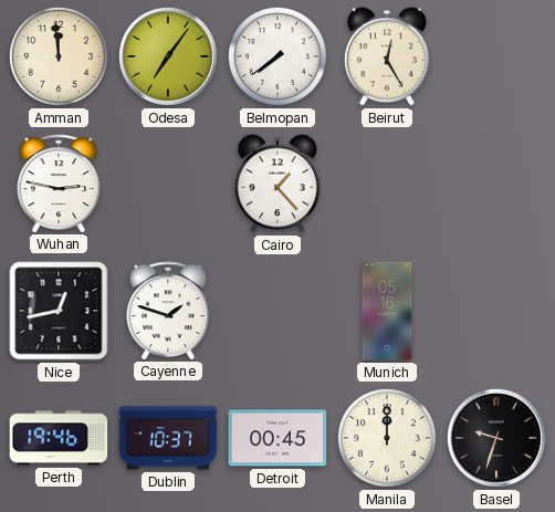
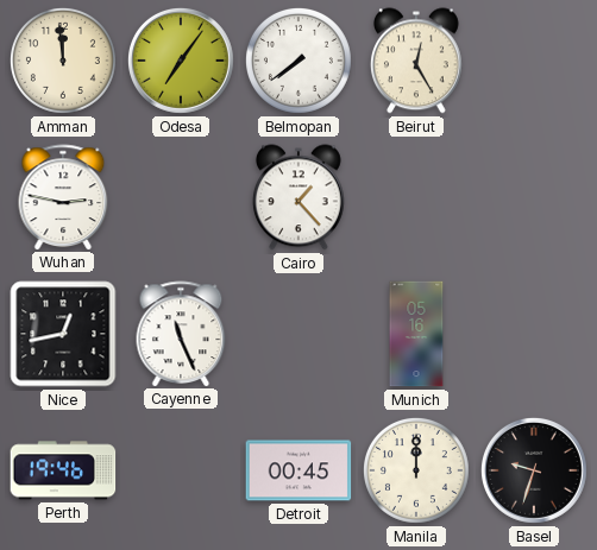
Cayenne: 1:48 -> 11:26
Dublin: 10:37 -> none
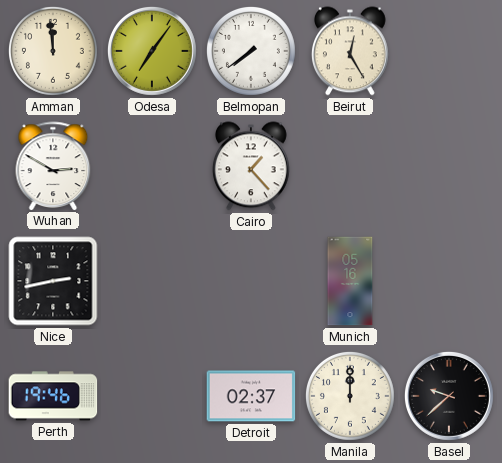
Wuhan: 2:47 -> 2:50
Nice: 12:43 -> 2:43
Cayenne: 11:26 -> none
Detroit: 00:45 -> 02:37
Basel: 9:33 -> 9:38
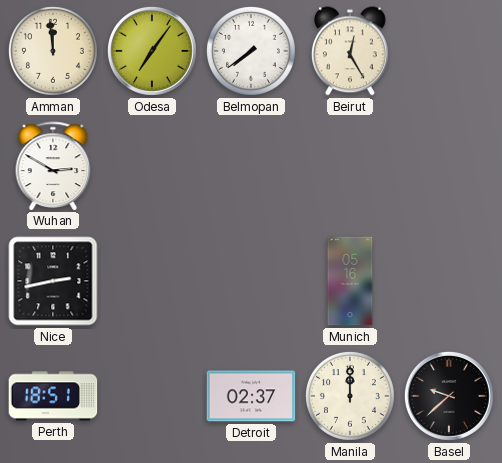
Cairo: 1:23 -> none
Perth: 19:46 -> 18:51
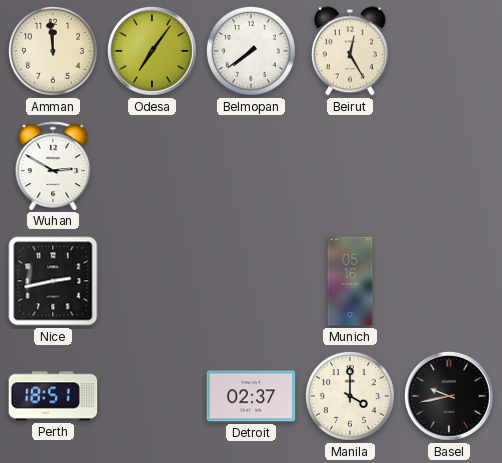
Manila: 12:00 -> 4:00
Basel: 9:38 -> 9:43
